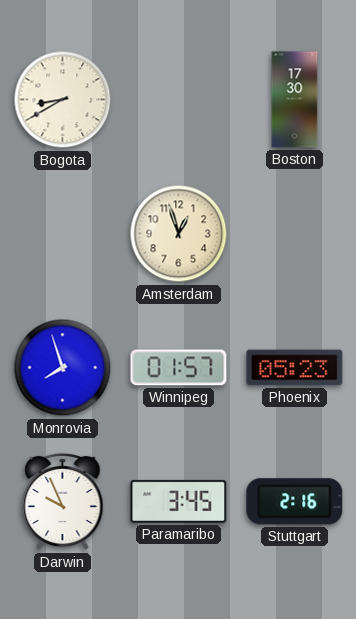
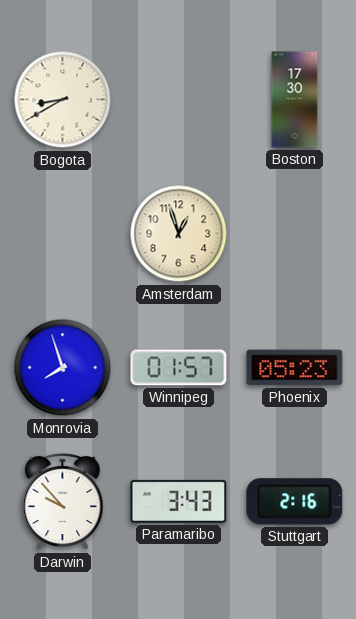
Darwin: 9:56 -> 9:53
Paramaribo: 3:45 -> 3:43
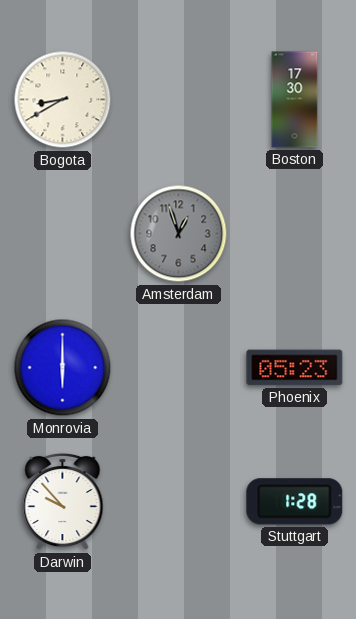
Amsterdam dial: cream -> grey
Monrovia: 7:57 -> 6:00
Winnipeg: 01:57 -> none
Paramaribo: 3:43 -> none
Stuttgart: 2:16 -> 1:28
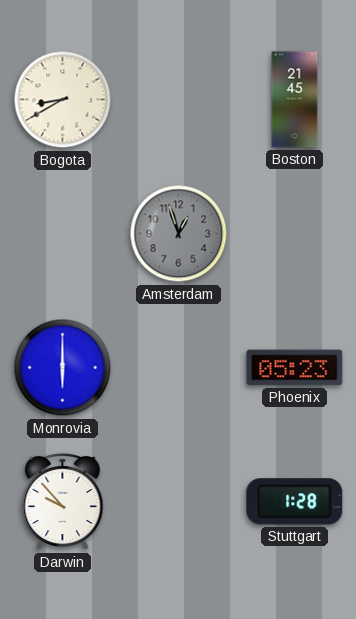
Boston: 17:30 -> 21:45
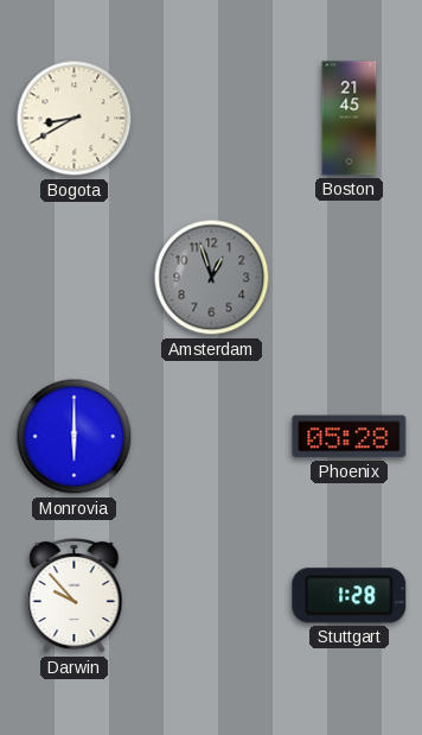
Phoenix: 05:23 -> 05:28
